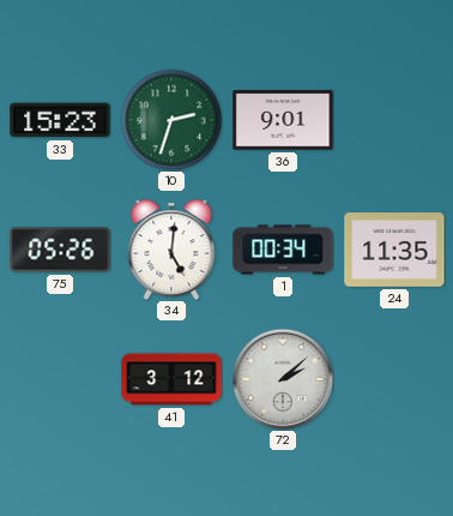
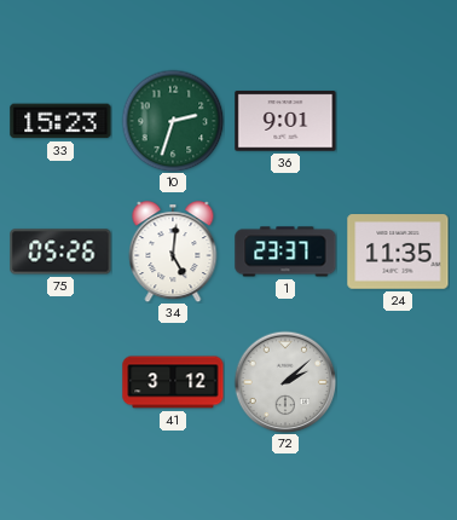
1: 00:34 -> 23:37
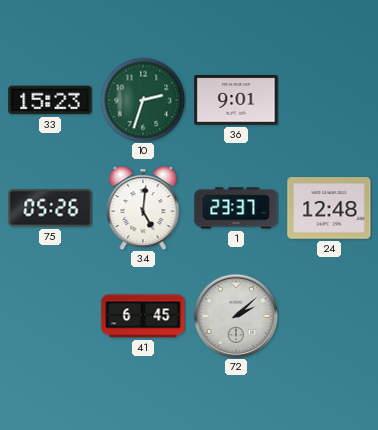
24: 11:35 -> 12:48
41: 3:12 -> 6:45
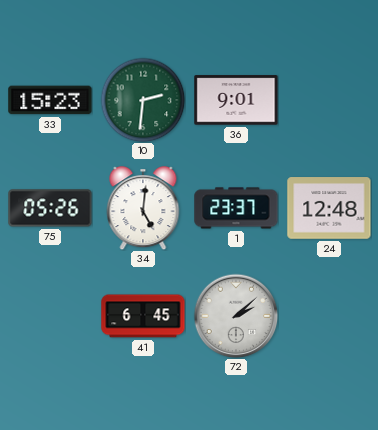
10: 2:33 -> 2:31
